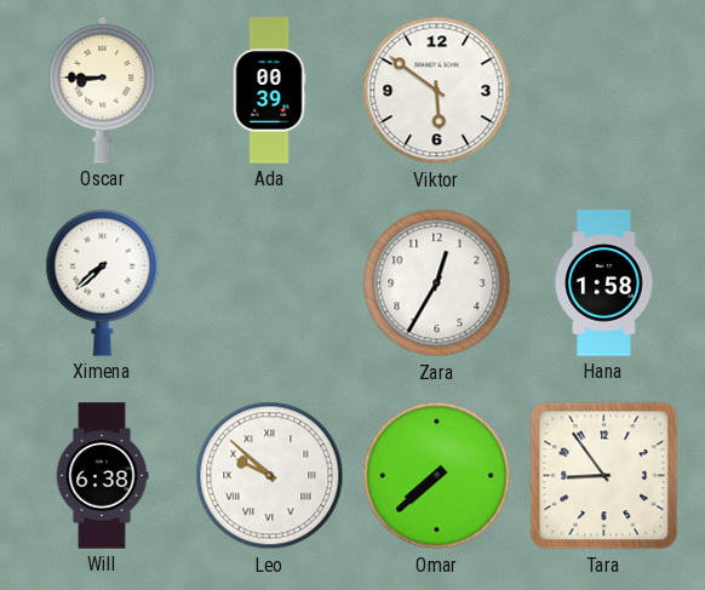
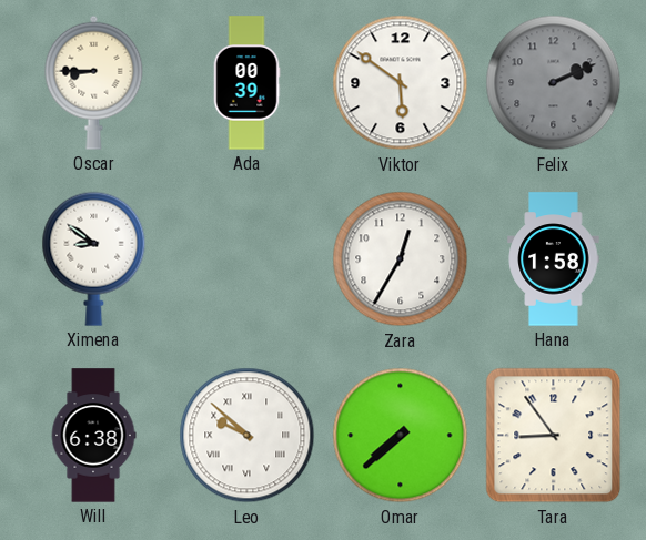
Felix: none -> 2:11
Ximena: 7:38 -> 8:51
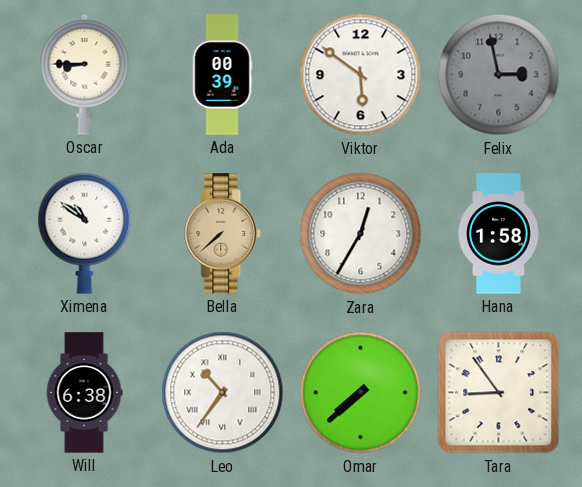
Felix: 2:11 -> 2:58
Ximena: 8:51 -> 10:51
Bella: none -> 7:38
Leo: 9:52 -> 10:36
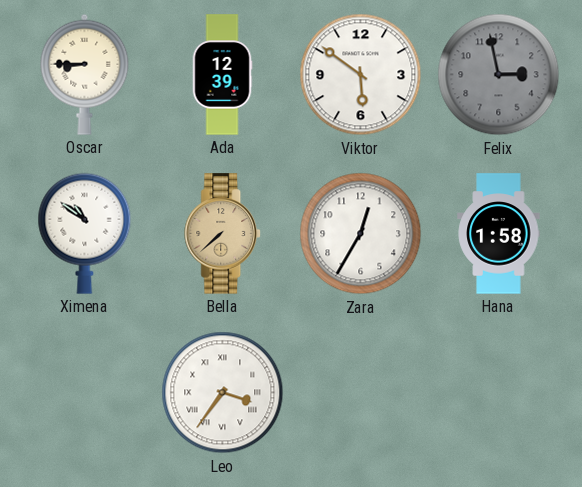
Ada: 00:39 -> 12:39
Will: 6:38 -> none
Leo: 10:36 -> 3:36
Omar: 7:38 -> none
Tara: 8:54 -> none
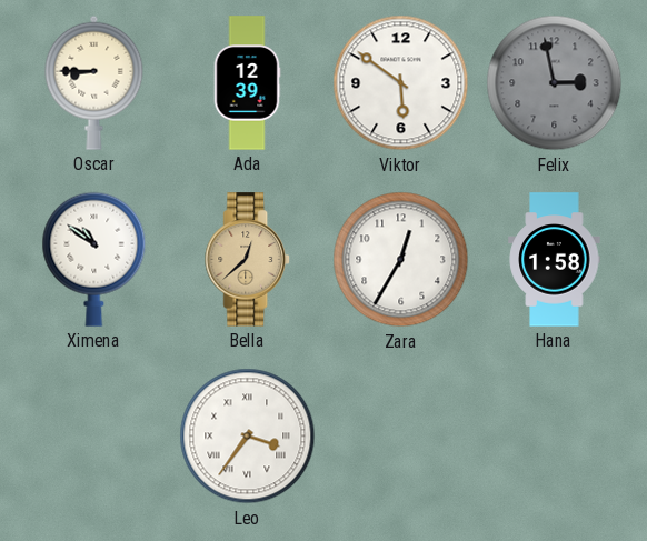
Bella: 7:38 -> 12:38
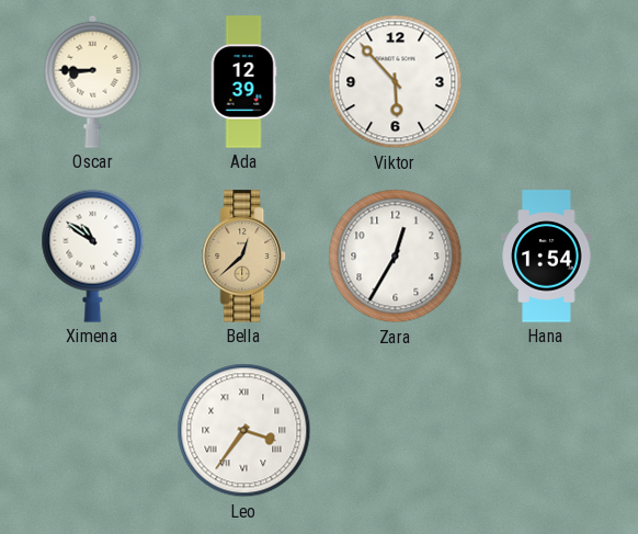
Viktor: 5:51 -> 5:53
Felix: 2:58 -> none
Hana: 1:58 -> 1:54
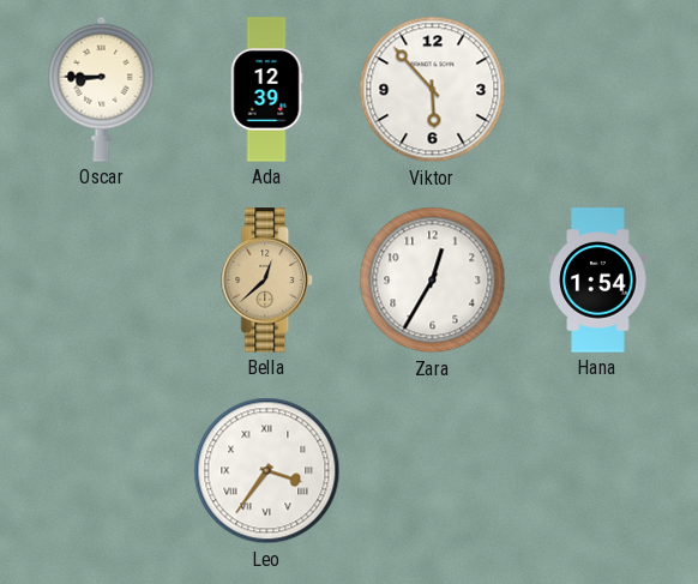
Ximena: 10:51 -> none
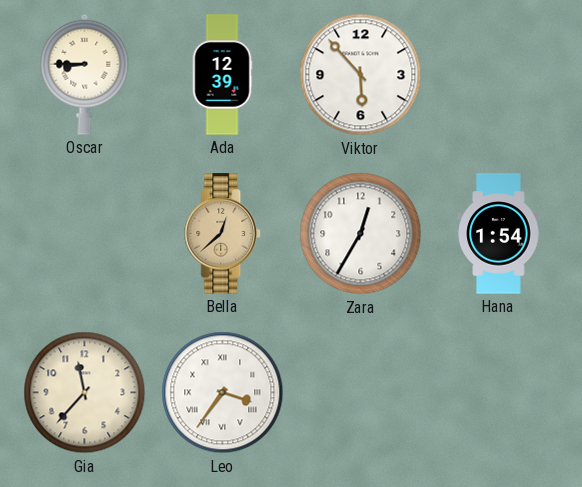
Gia: none -> 11:37
